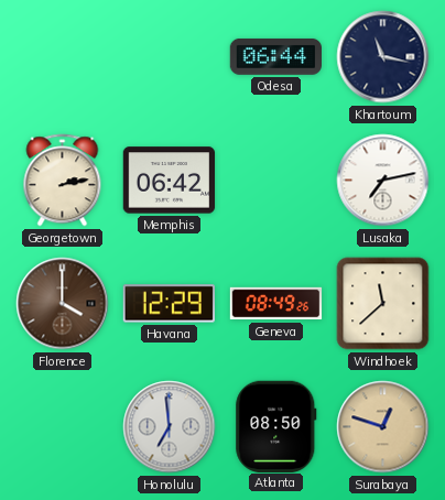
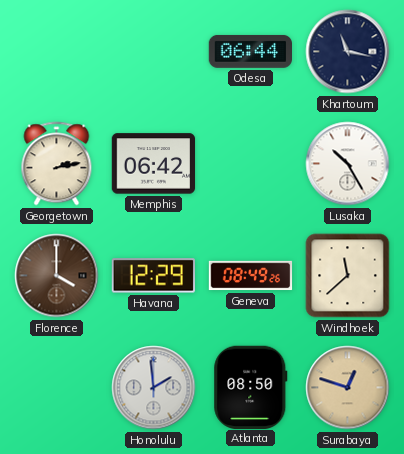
Lusaka: 7:13 -> 10:25
Honolulu: 6:59 -> 1:59
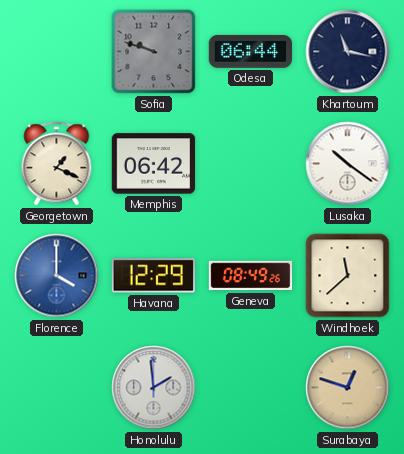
Sofia: none -> 9:48
Georgetown: 2:13 -> 1:19
Lusaka: 10:25 -> 10:21
Florence dial: brown -> blue
Atlanta: 08:50 -> none
